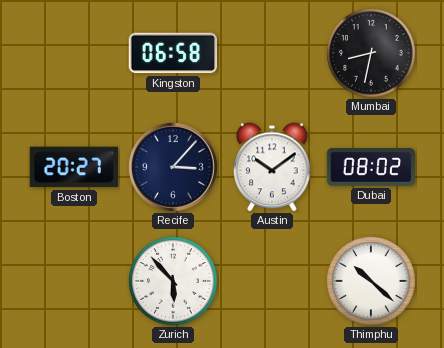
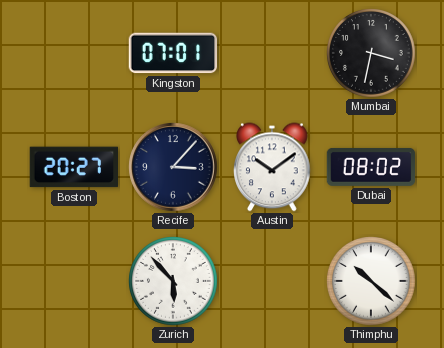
Kingston: 06:58 -> 07:01
Mumbai: 8:32 -> 3:32
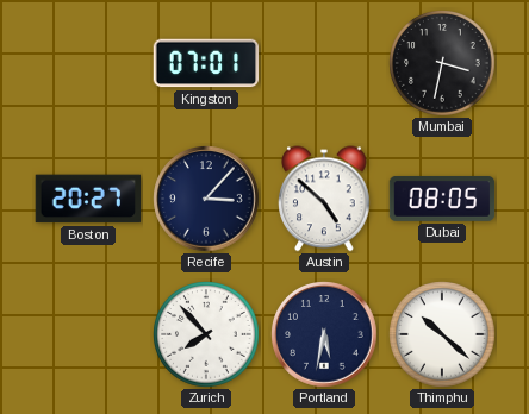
Austin: 10:09 -> 4:52
Dubai: 08:02 -> 08:05
Zurich: 5:53 -> 7:53
Portland: none -> 5:32
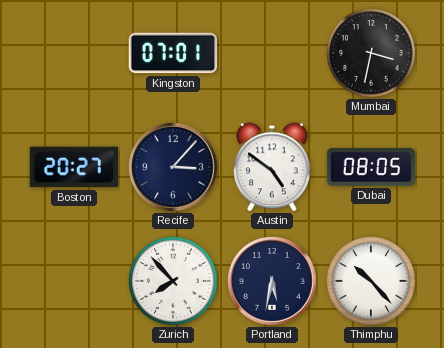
Austin: 4:52 -> 4:51
Thimphu: 10:22 -> 10:23
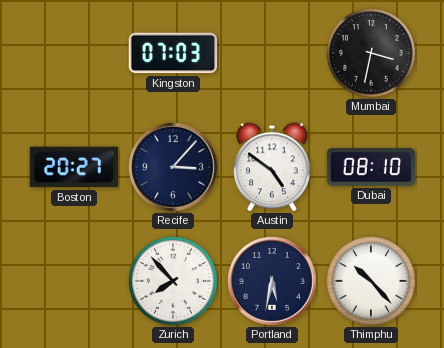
Kingston: 07:01 -> 07:03
Dubai: 08:05 -> 08:10
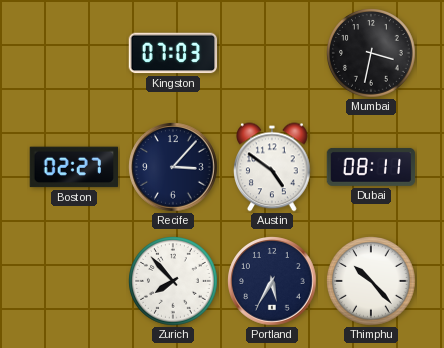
Boston: 20:27 -> 02:27
Dubai: 08:10 -> 08:11
Portland: 5:32 -> 5:35
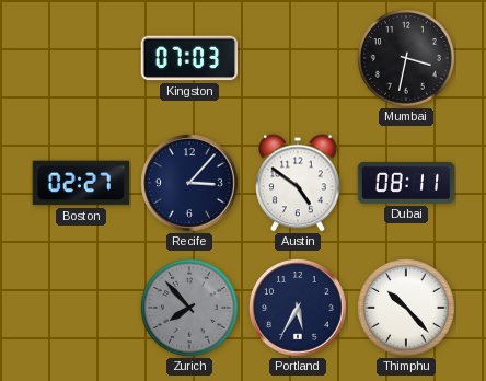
Zurich dial: white -> grey
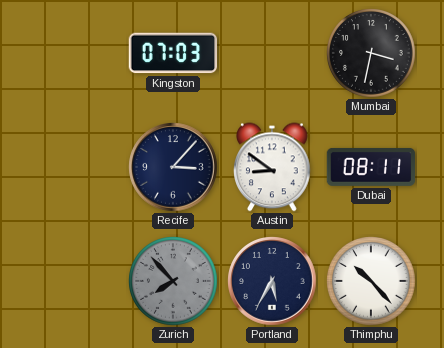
Boston: 02:27 -> none
Austin: 4:51 -> 8:51
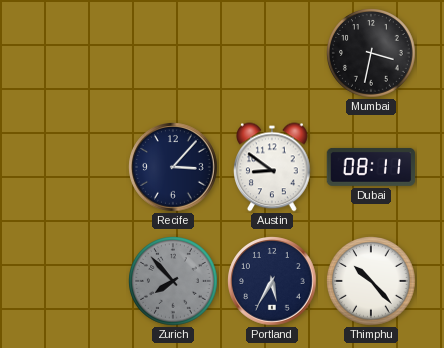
Kingston: 07:03 -> none
